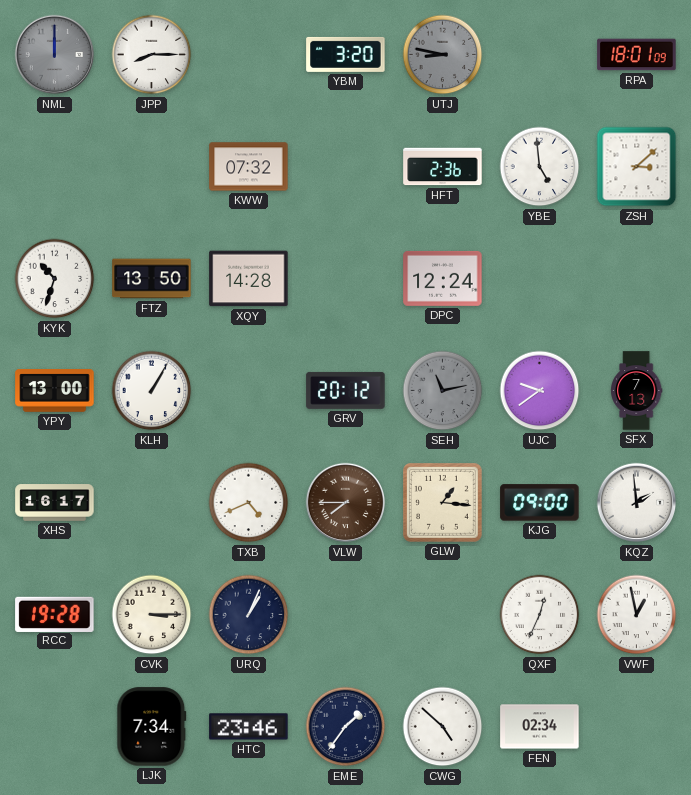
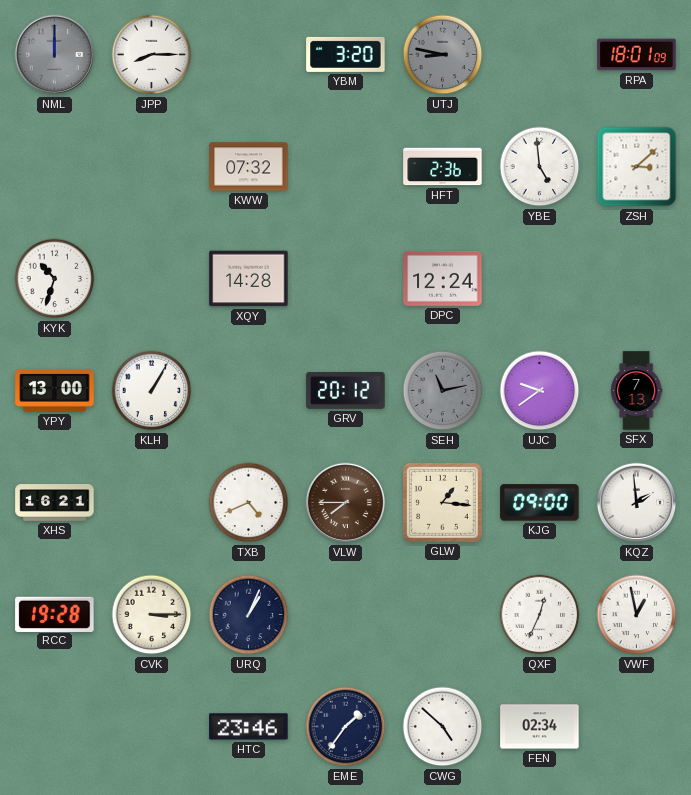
FTZ: 13:50 -> none
XHS: 16:17 -> 16:21
LJK: 7:34 -> none
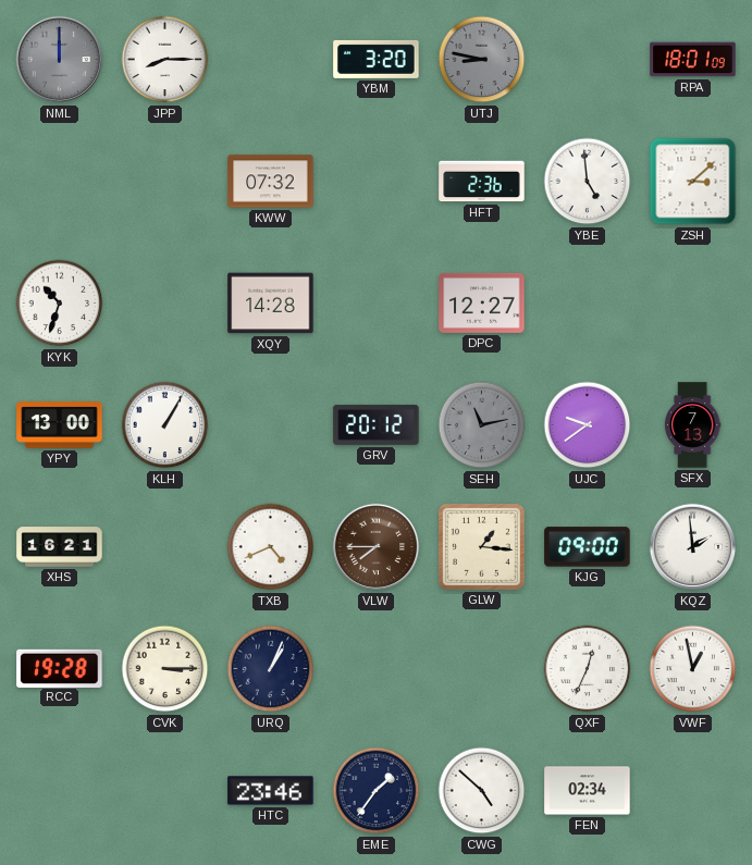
DPC: 12:24 -> 12:27
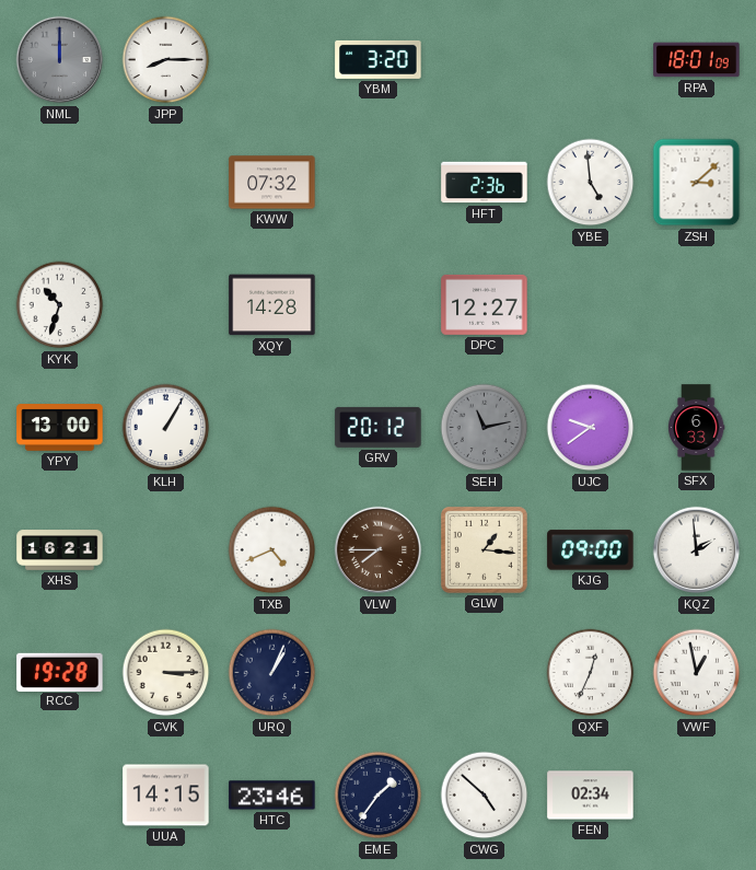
UTJ: 8:47 -> none
SFX: 7:13 -> 6:33
UUA: none -> 14:15
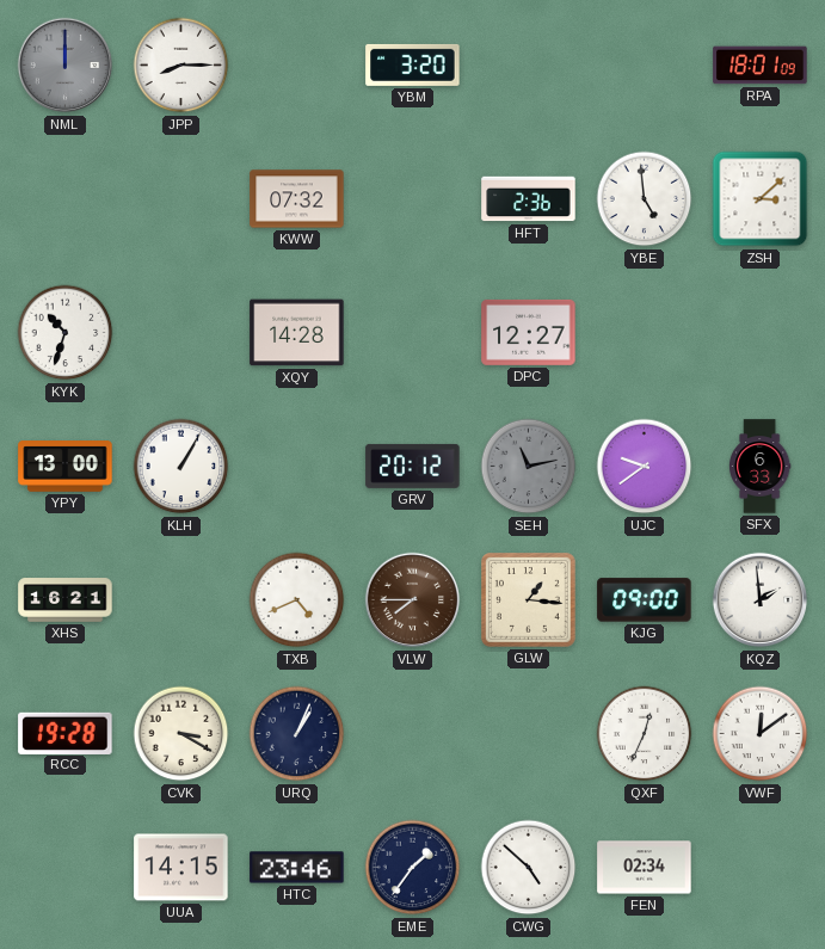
CVK: 3:15 -> 3:20
VWF: 12:58 -> 12:09
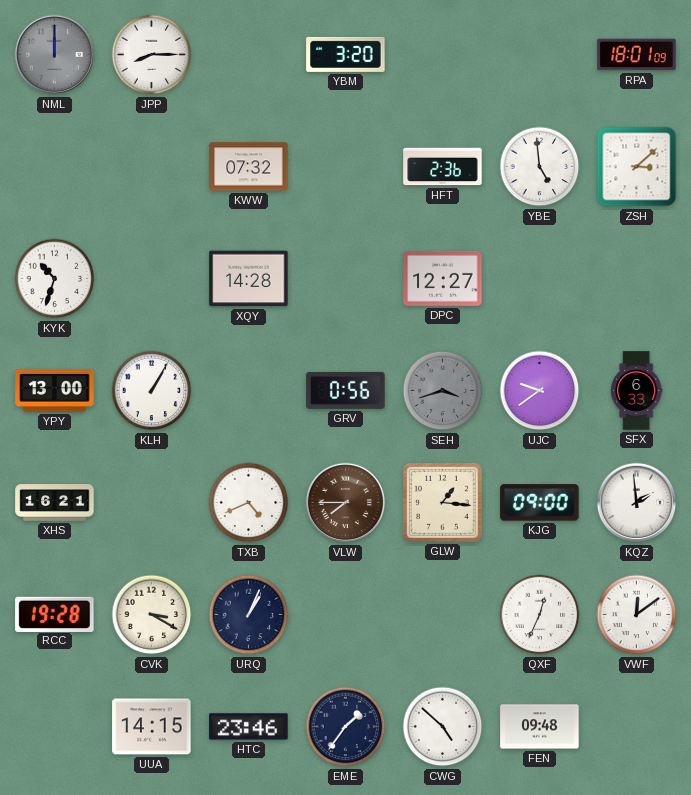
GRV: 20:12 -> 0:56
SEH: 11:13 -> 3:42
FEN: 02:34 -> 09:48
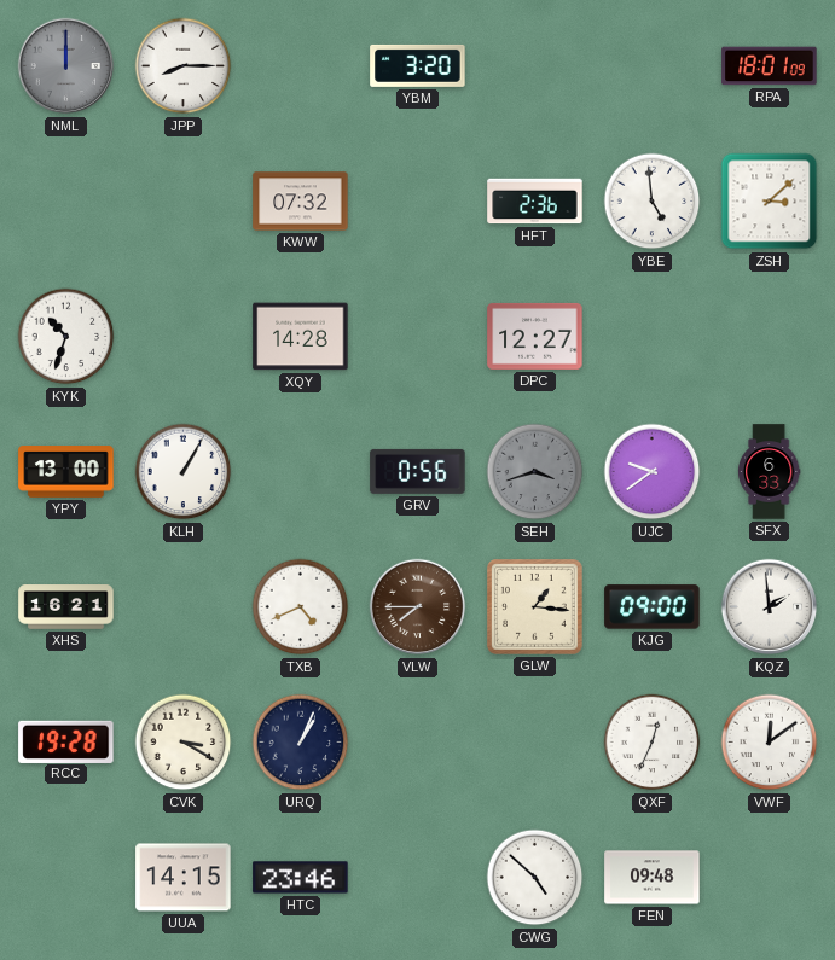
EME: 1:36 -> none
